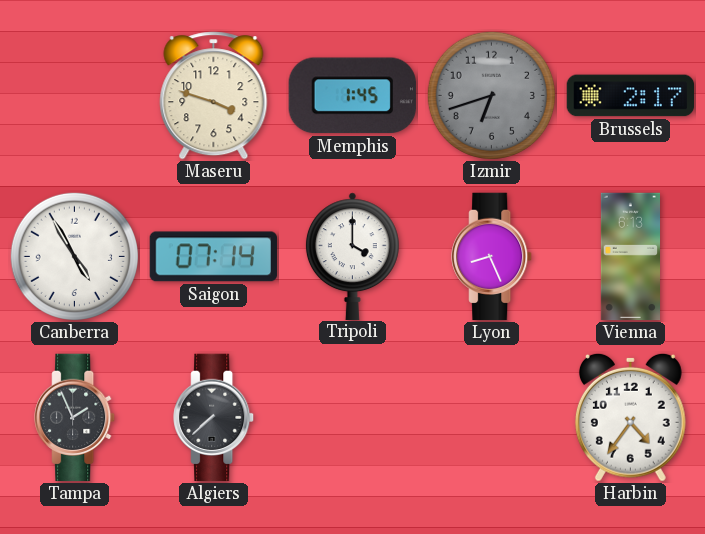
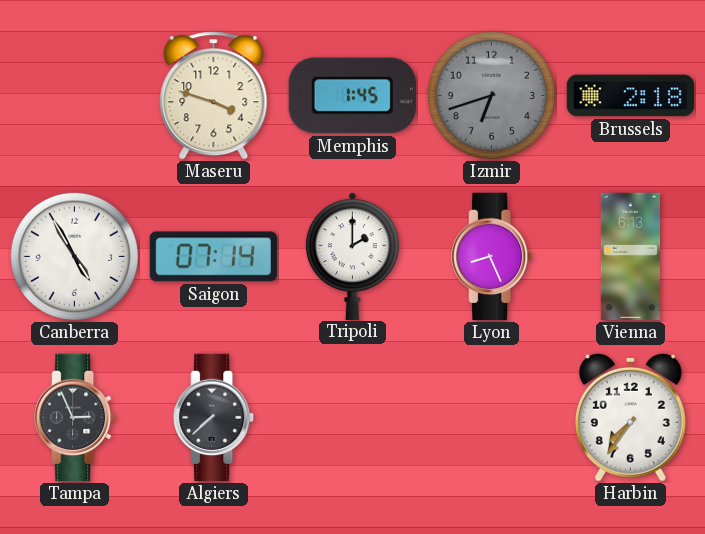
Brussels: 2:17 -> 2:18
Tripoli: 4:00 -> 2:00
Tampa: 1:56 -> 2:56
Harbin: 4:36 -> 7:36
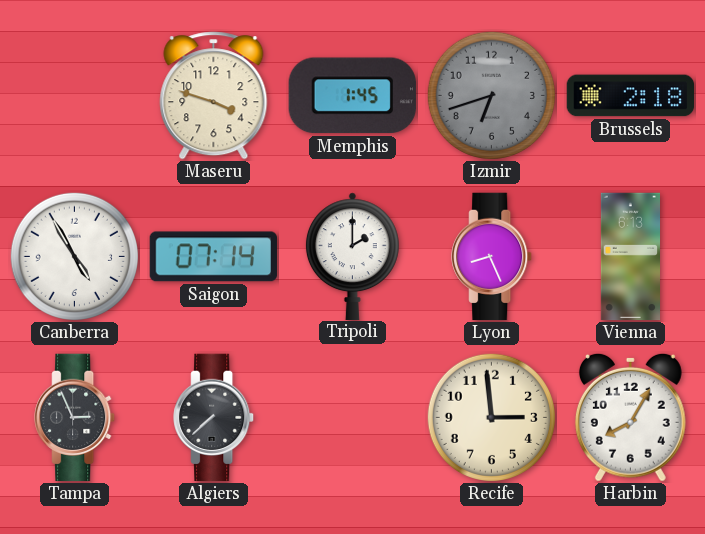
Recife: none -> 2:59
Harbin: 7:36 -> 8:05
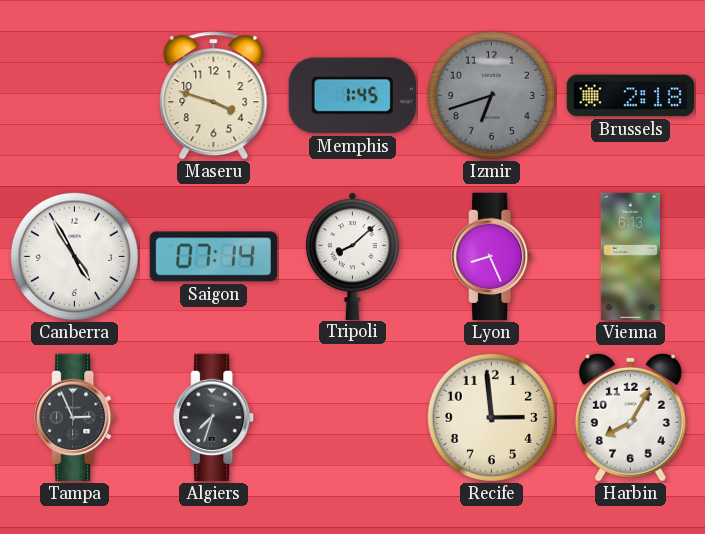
Tripoli: 2:00 -> 8:08
Algiers: 7:38 -> 7:33
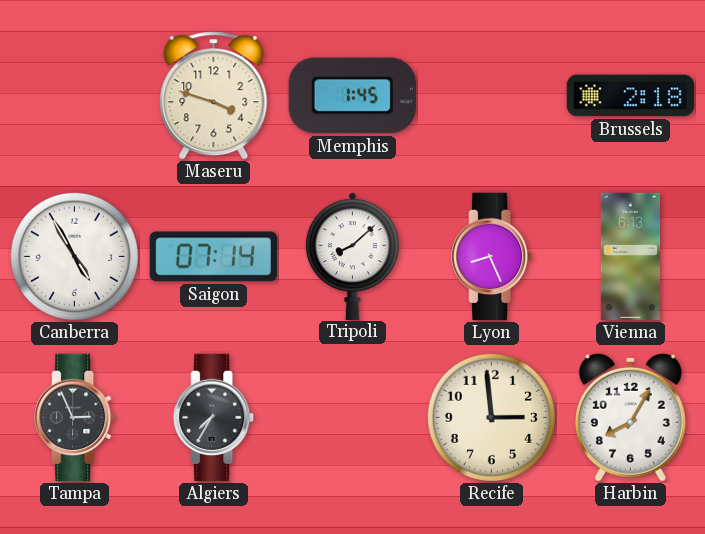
Izmir: 6:42 -> none
Algiers: 7:33 -> 7:35
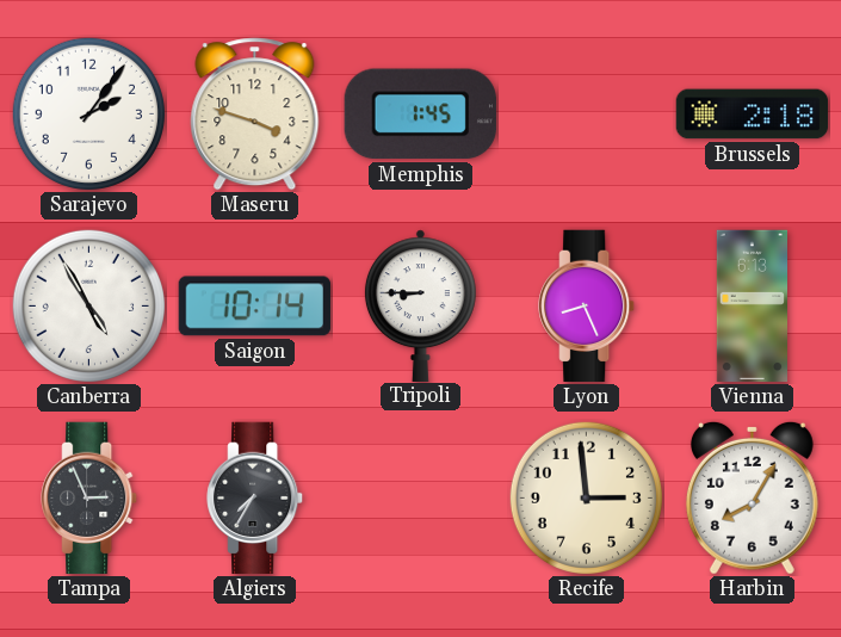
Sarajevo: none -> 2:06
Saigon: 07:14 -> 10:14
Tripoli: 8:08 -> 8:45
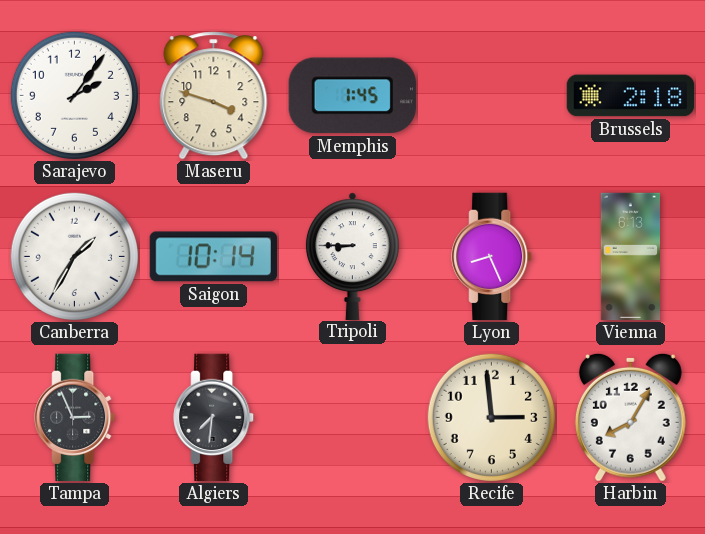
Canberra: 4:55 -> 1:35
Algiers: 7:35 -> 7:31
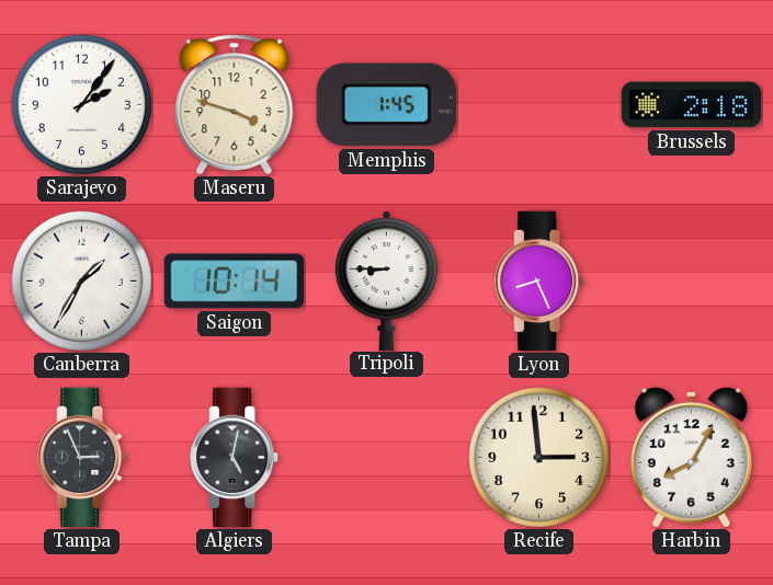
Vienna: 6:13 -> none
Algiers: 7:31 -> 5:02
